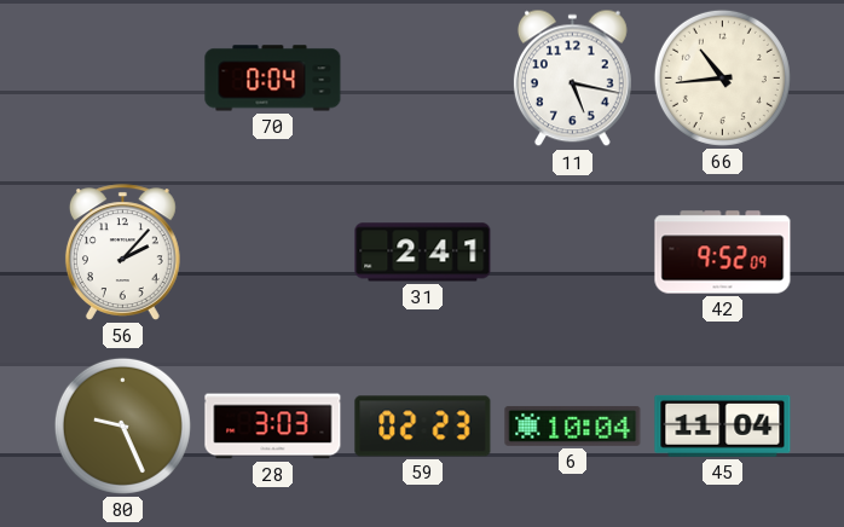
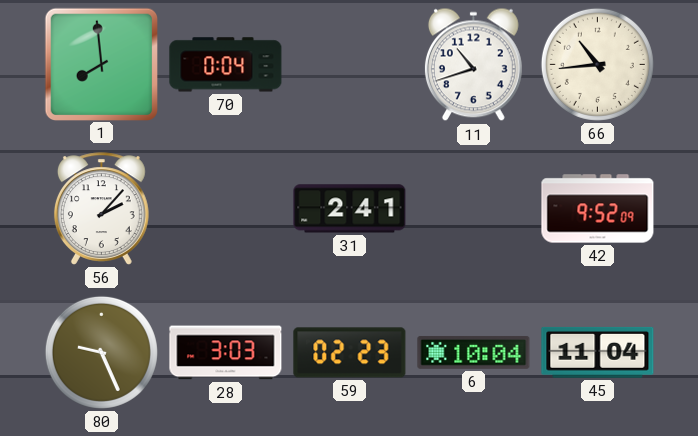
1: none -> 7:59
11: 5:17 -> 10:42
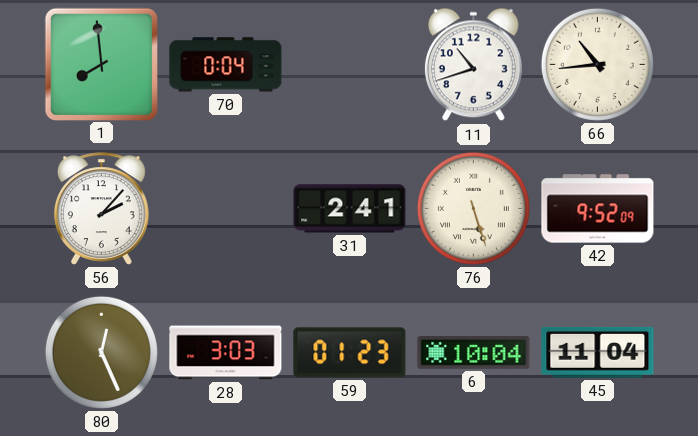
76: none -> 5:27
80: 9:26 -> 12:26
59: 02:23 -> 01:23
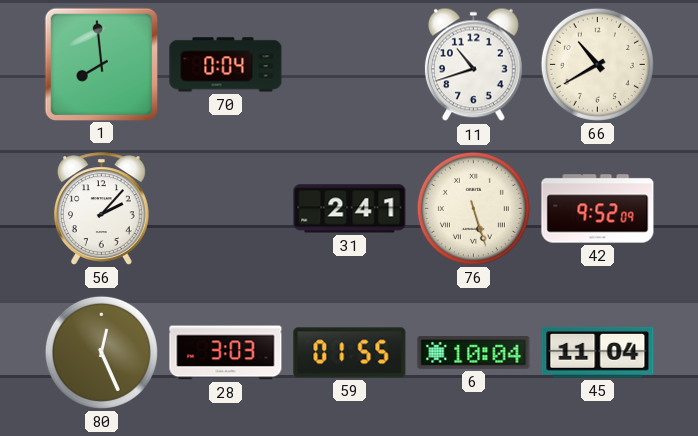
66: 10:44 -> 10:40
59: 01:23 -> 01:55
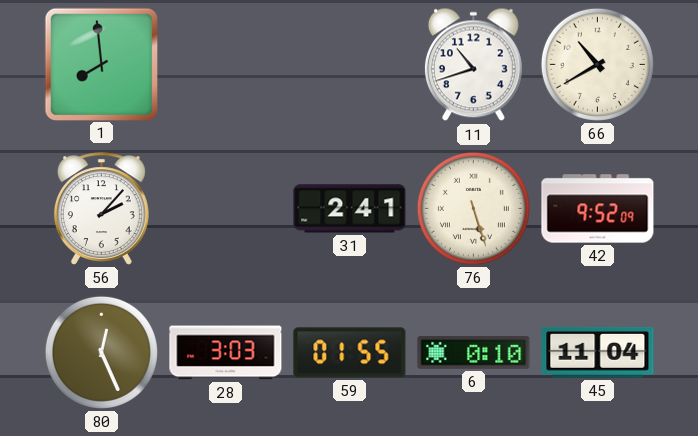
70: 0:04 -> none
6: 10:04 -> 0:10
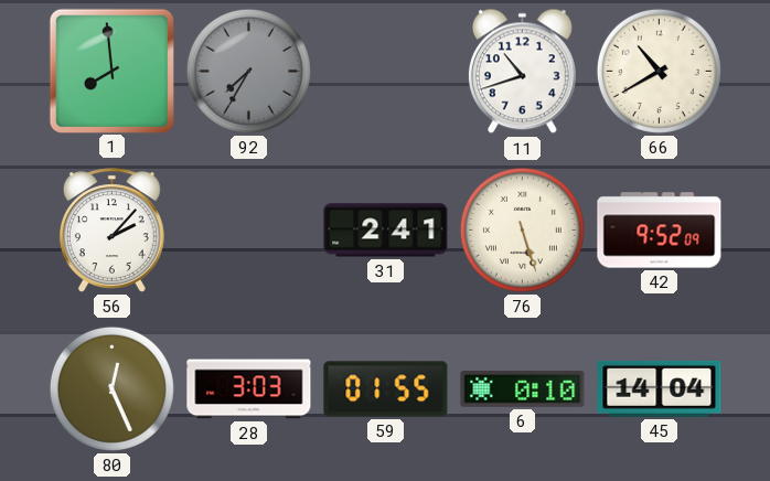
92: none -> 7:35
45: 11:04 -> 14:04
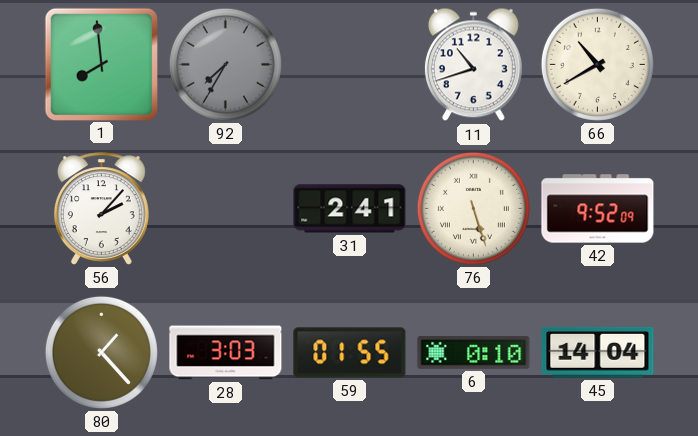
80: 12:26 -> 1:23
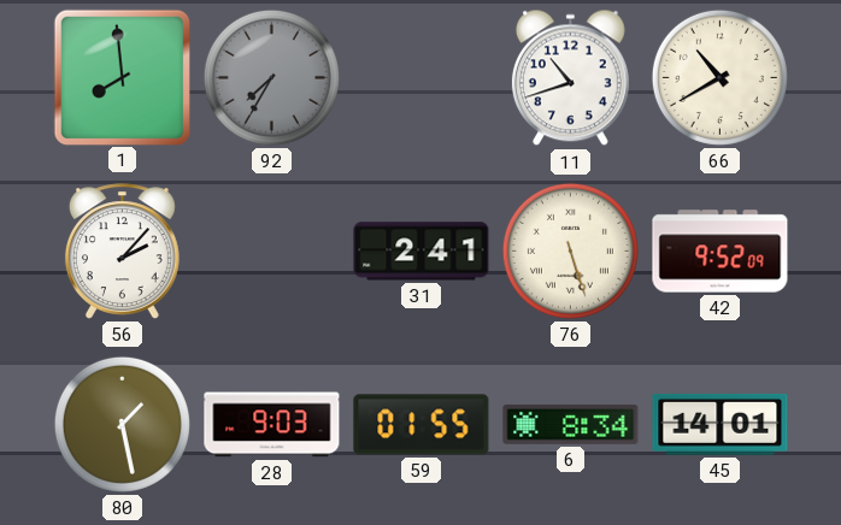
80: 1:23 -> 1:28
28: 3:03 -> 9:03
6: 0:10 -> 8:34
45: 14:04 -> 14:01
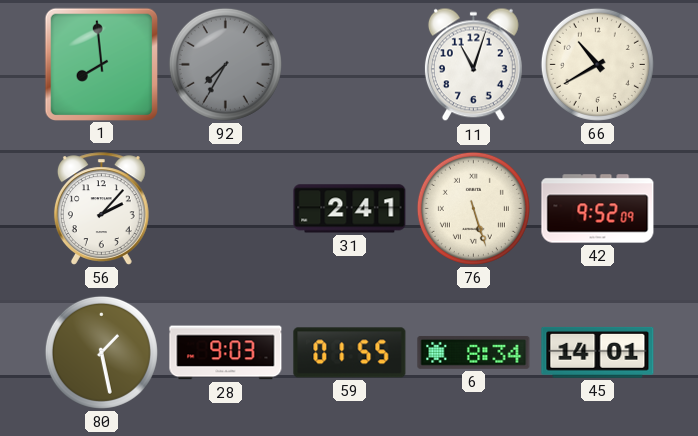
11: 10:42 -> 11:03
